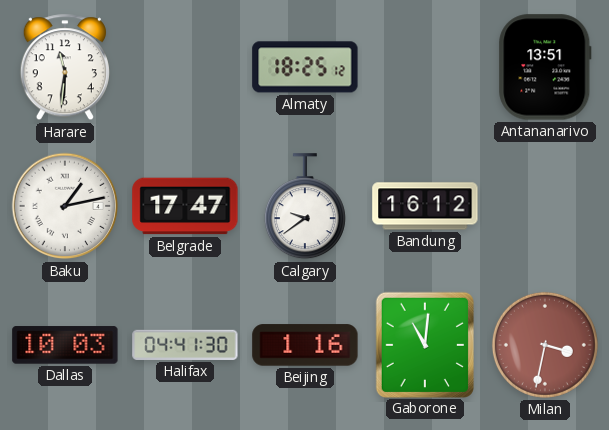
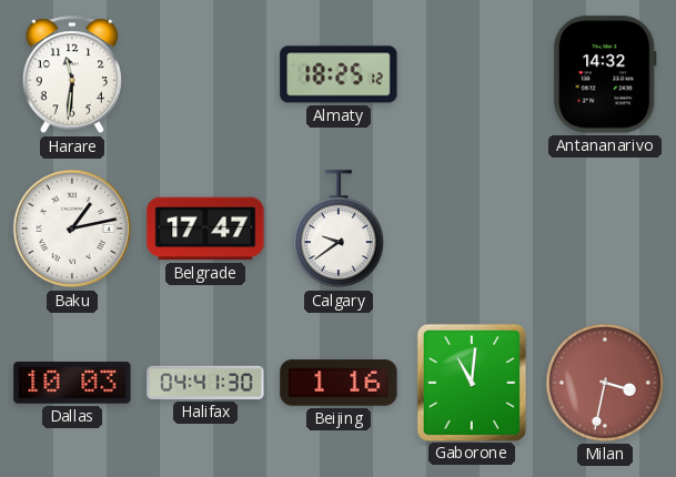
Antananarivo: 13:51 -> 14:32
Bandung: 16:12 -> none
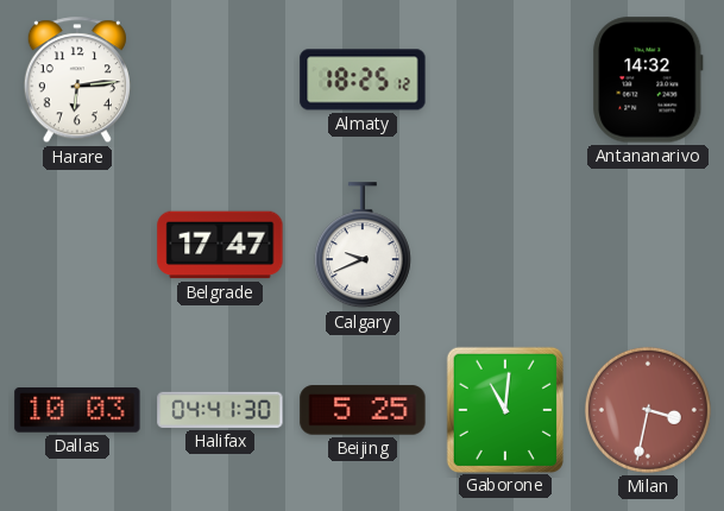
Harare: 11:31 -> 6:14
Baku: 1:13 -> none
Calgary: 9:39 -> 9:41
Beijing: 1:16 -> 5:25
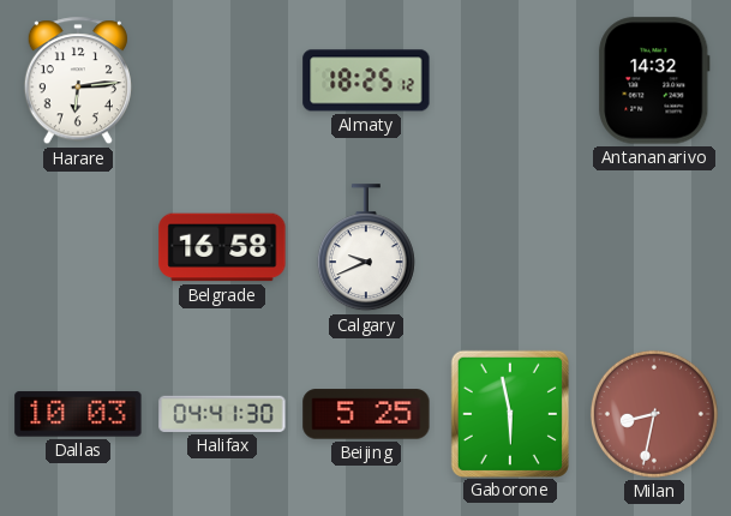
Belgrade: 17:47 -> 16:58
Gaborone: 11:01 -> 5:58
Milan: 3:32 -> 8:32
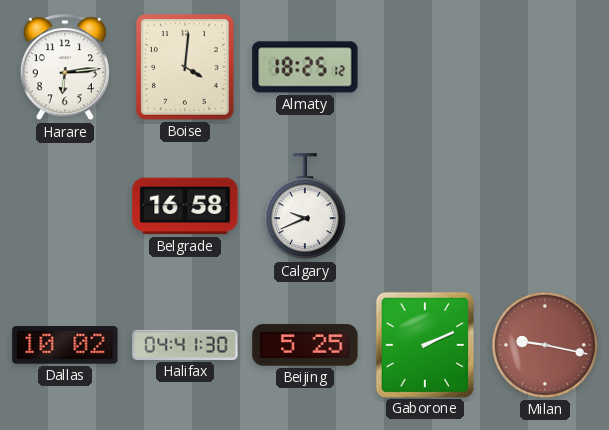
Boise: none -> 4:01
Antananarivo: 14:32 -> none
Dallas: 10:03 -> 10:02
Gaborone: 5:58 -> 2:11
Milan: 8:32 -> 9:17
